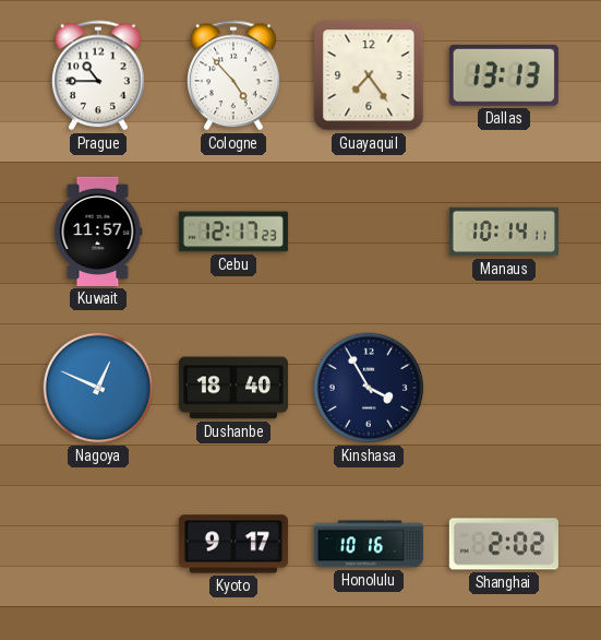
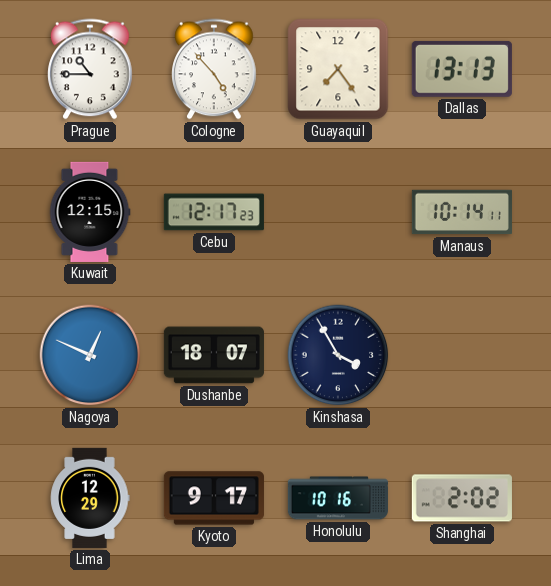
Kuwait: 11:57 -> 12:15
Dushanbe: 18:40 -> 18:07
Lima: none -> 12:29
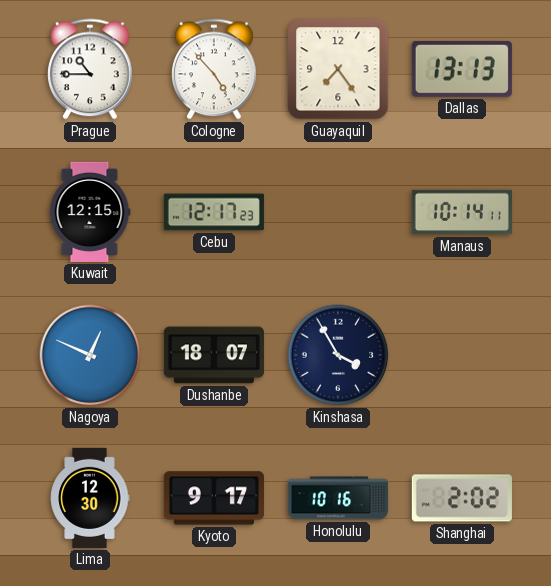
Lima: 12:29 -> 12:30
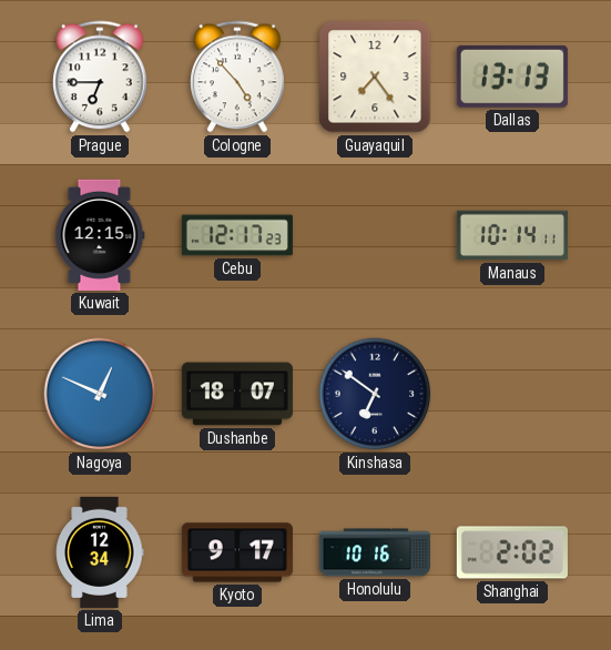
Prague: 10:45 -> 6:45
Kinshasa: 3:55 -> 6:51
Lima: 12:30 -> 12:34
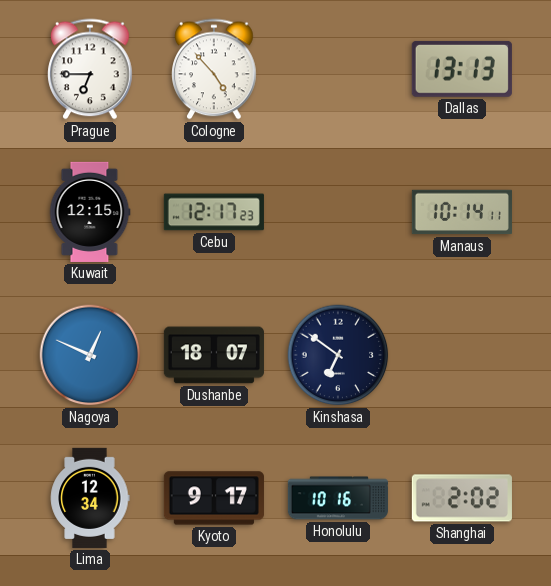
Guayaquil: 7:24 -> none
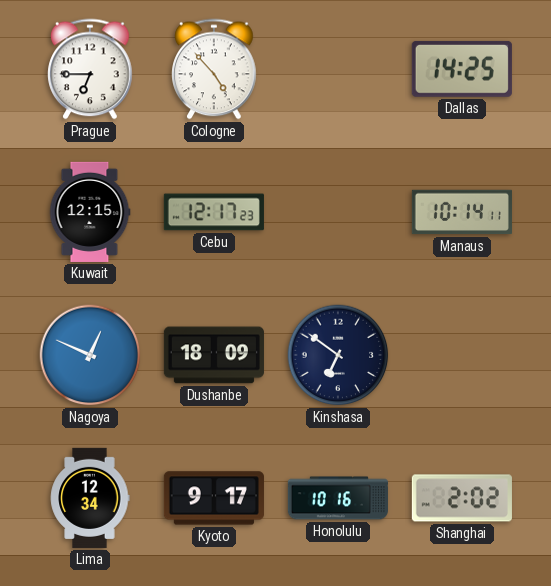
Dallas: 13:13 -> 14:25
Dushanbe: 18:07 -> 18:09
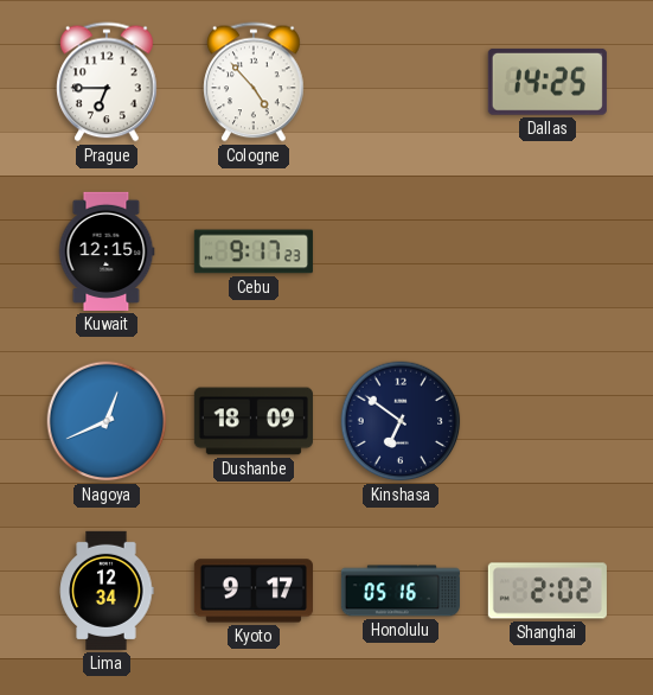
Cebu: 12:17 -> 9:17
Manaus: 10:14 -> none
Nagoya: 12:49 -> 12:41
Honolulu: 10:16 -> 05:16
